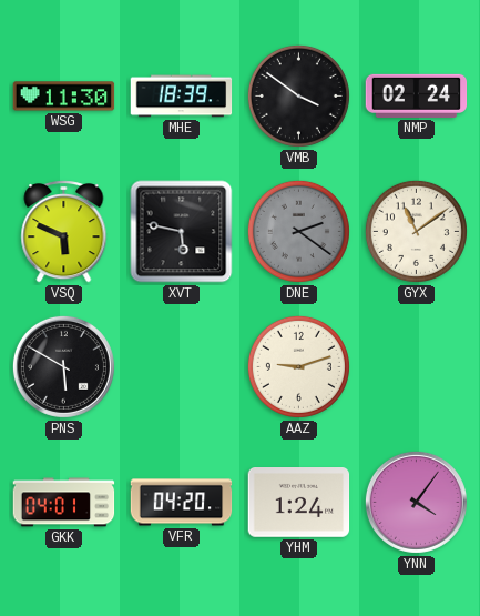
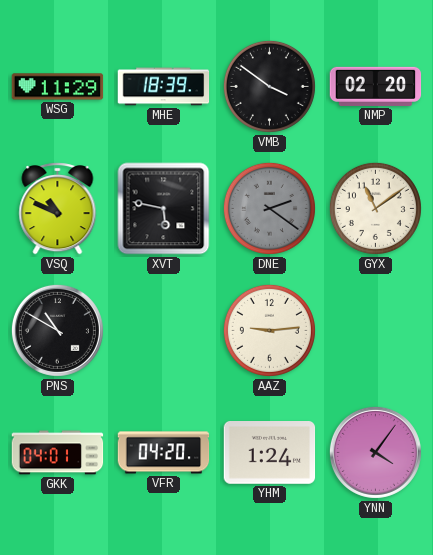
WSG: 11:30 -> 11:29
NMP: 02:24 -> 02:20
VSQ: 5:49 -> 10:49
PNS: 5:50 -> 10:50
AAZ: 9:12 -> 9:14
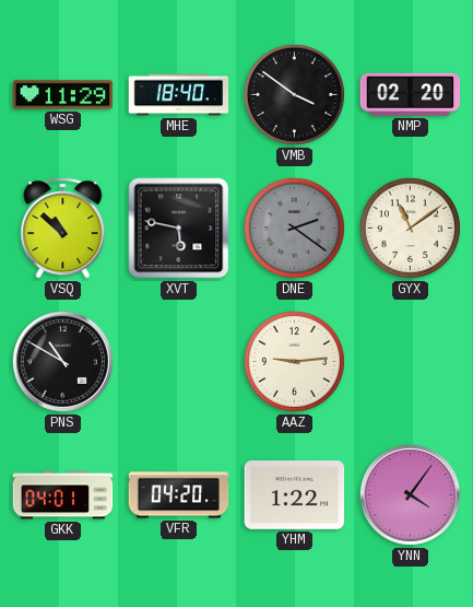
MHE: 18:39 -> 18:40
VSQ: 10:49 -> 10:52
YHM: 1:24 -> 1:22
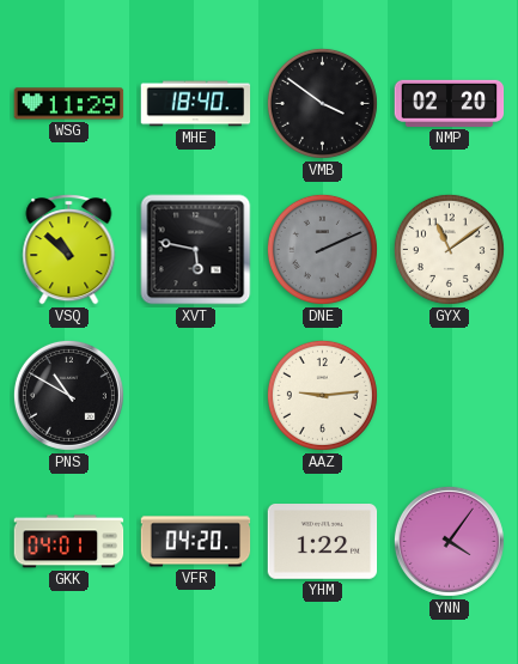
DNE: 2:21 -> 2:11
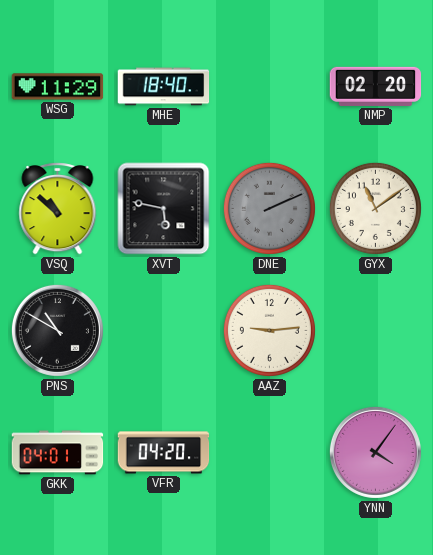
VMB: 3:51 -> none
YHM: 1:22 -> none
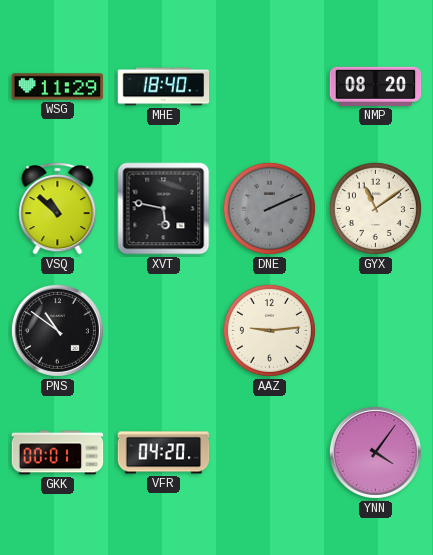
NMP: 02:20 -> 08:20
PNS: 10:50 -> 10:51
GKK: 04:01 -> 00:01
